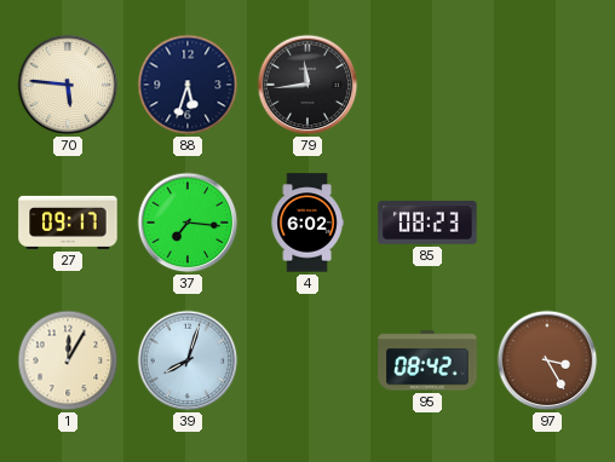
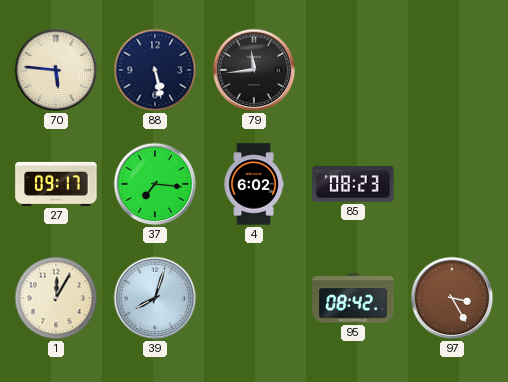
88: 5:33 -> 5:28
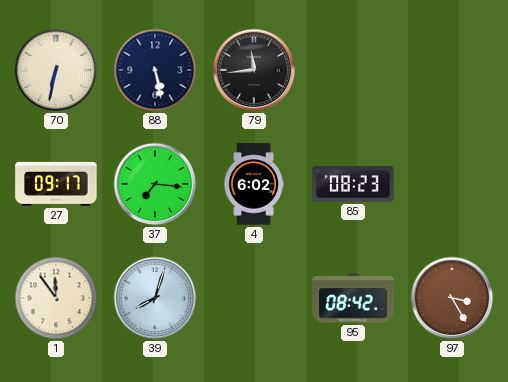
70: 5:46 -> 6:32
1: 12:05 -> 11:54
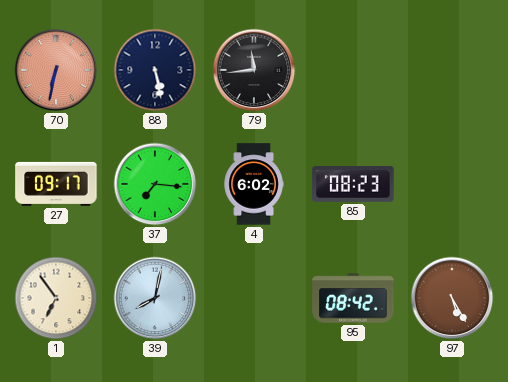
70 dial: cream -> salmon
1: 11:54 -> 6:54
39: 8:03 -> 8:02
97: 3:25 -> 5:25
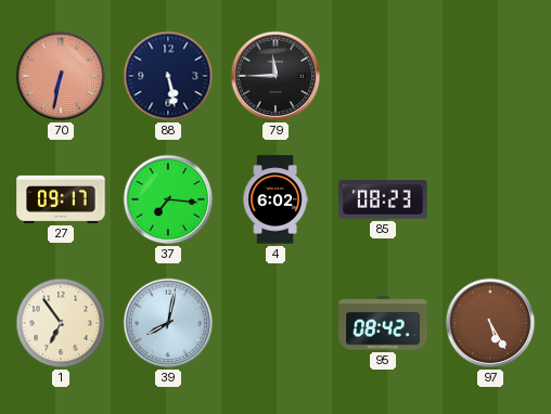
79: 11:44 -> 11:45
